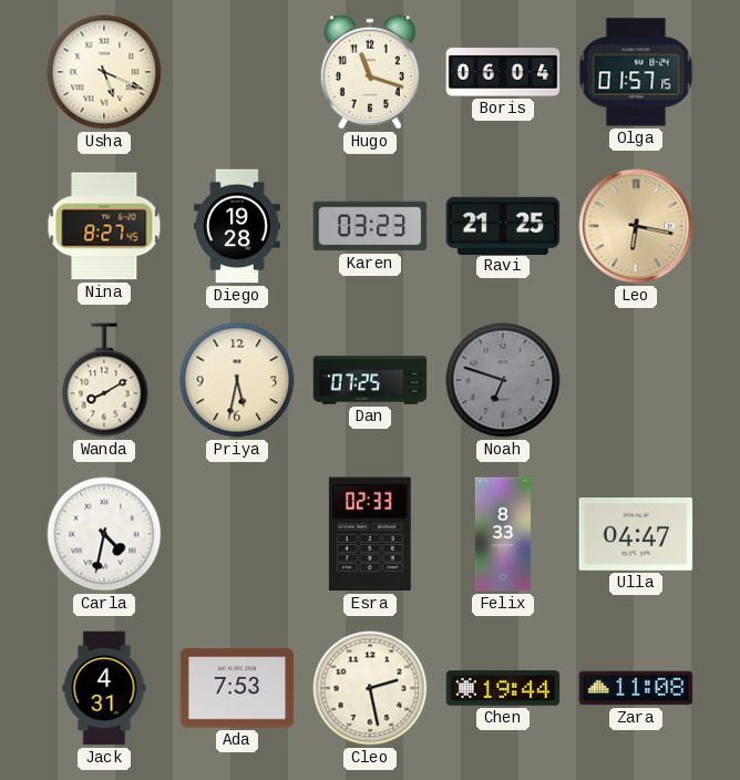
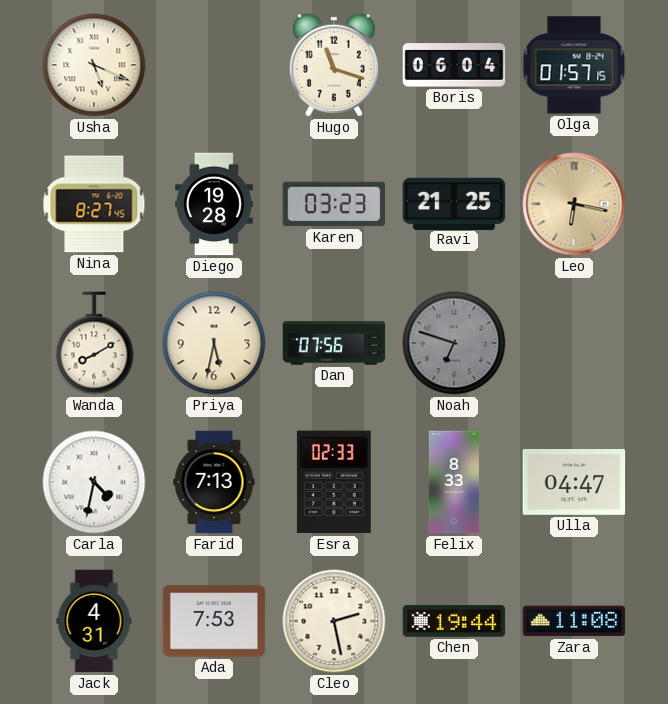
Dan: 07:25 -> 07:56
Farid: none -> 7:13
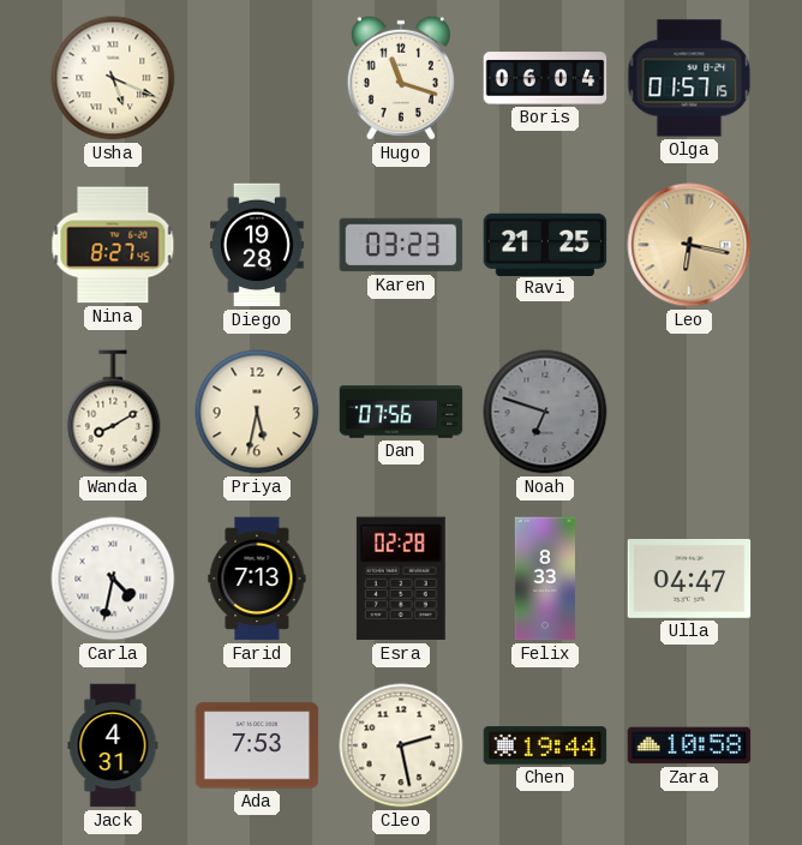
Esra: 02:33 -> 02:28
Zara: 11:08 -> 10:58
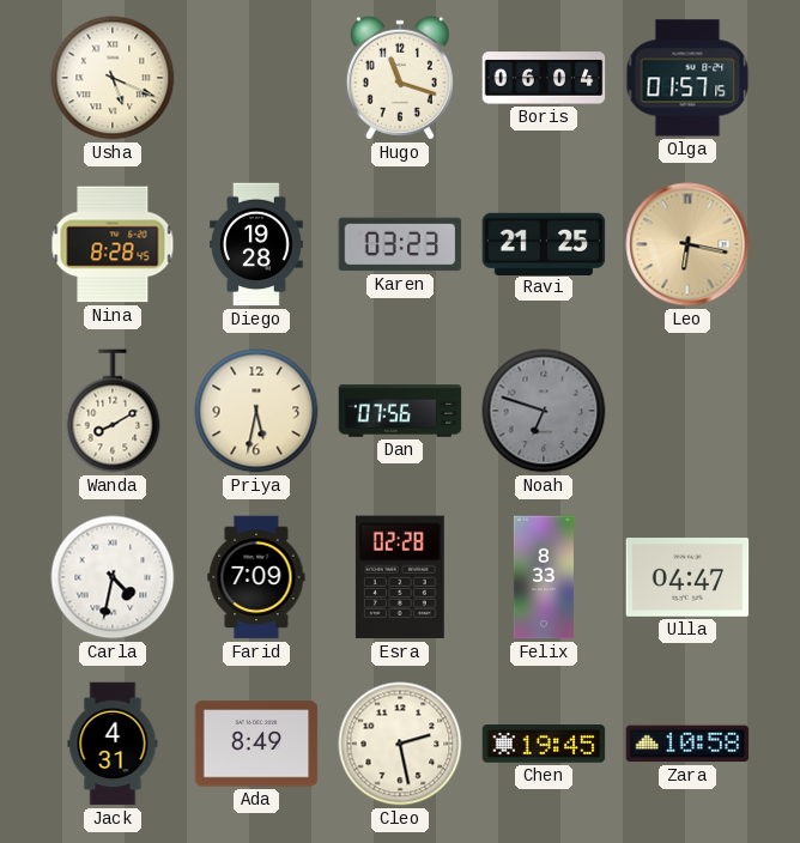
Nina: 8:27 -> 8:28
Farid: 7:13 -> 7:09
Ada: 7:53 -> 8:49
Chen: 19:44 -> 19:45
